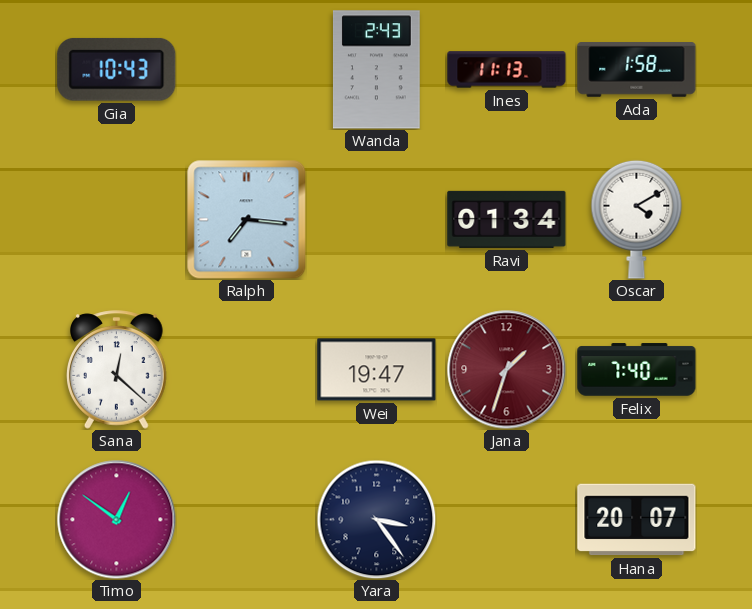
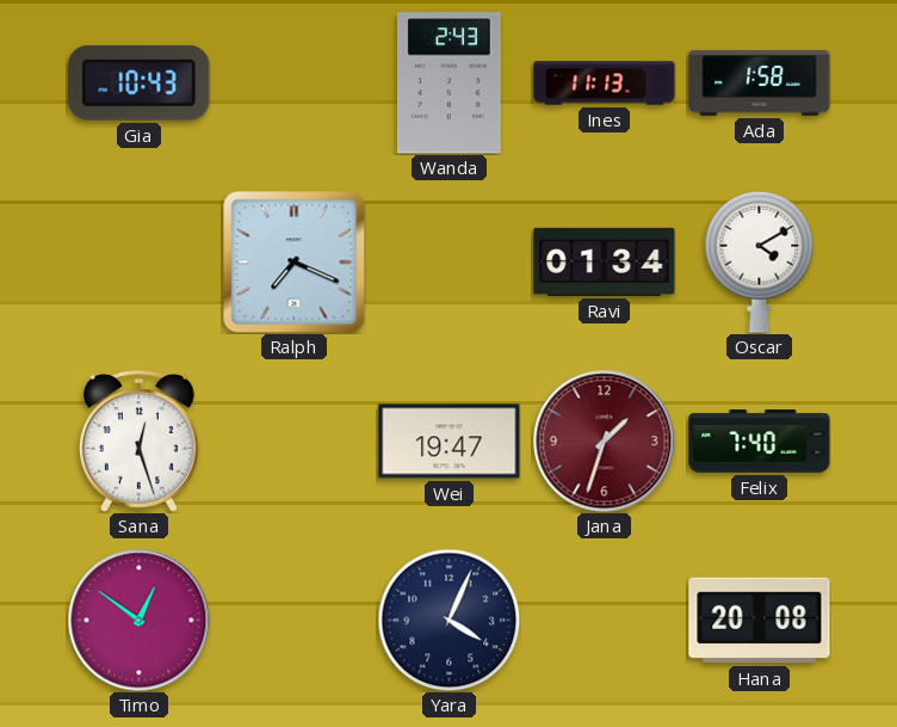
Ralph: 7:16 -> 7:19
Sana: 12:22 -> 12:27
Yara: 3:24 -> 4:04
Hana: 20:07 -> 20:08
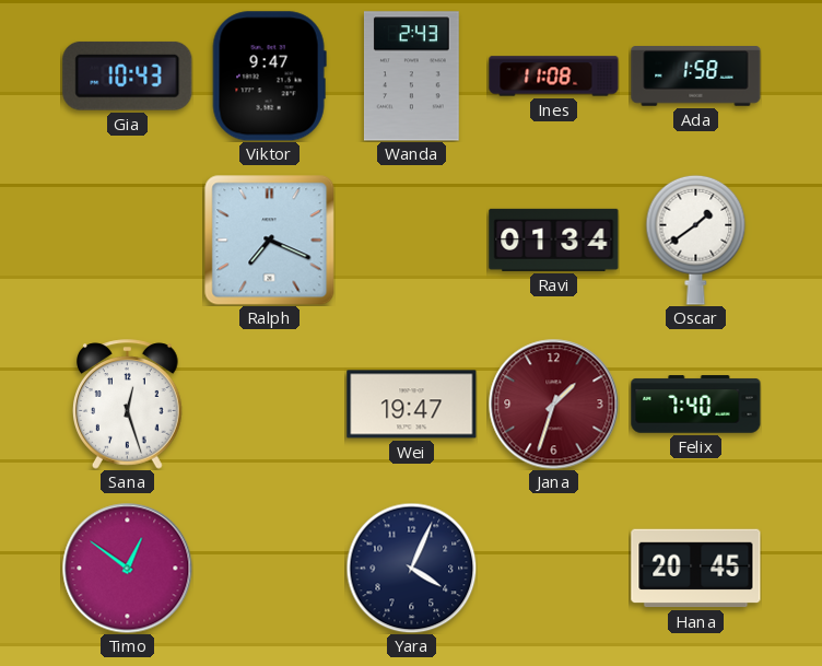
Viktor: none -> 9:47
Ines: 11:13 -> 11:08
Oscar: 4:10 -> 1:39
Hana: 20:08 -> 20:45
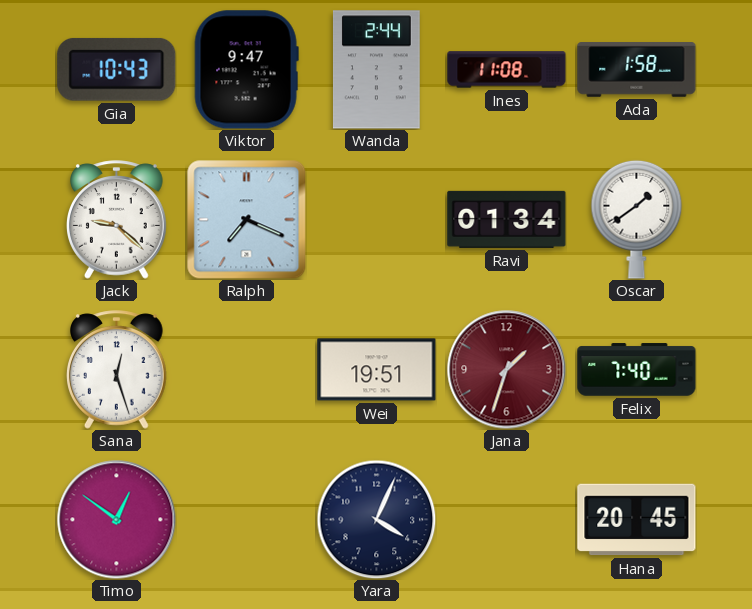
Wanda: 2:43 -> 2:44
Jack: none -> 9:22
Wei: 19:47 -> 19:51
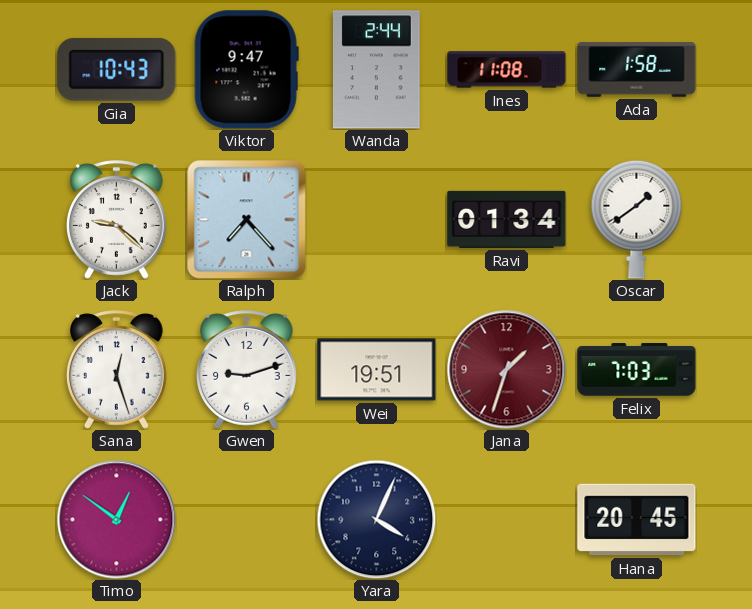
Ralph: 7:19 -> 7:23
Gwen: none -> 9:12
Felix: 7:40 -> 7:03
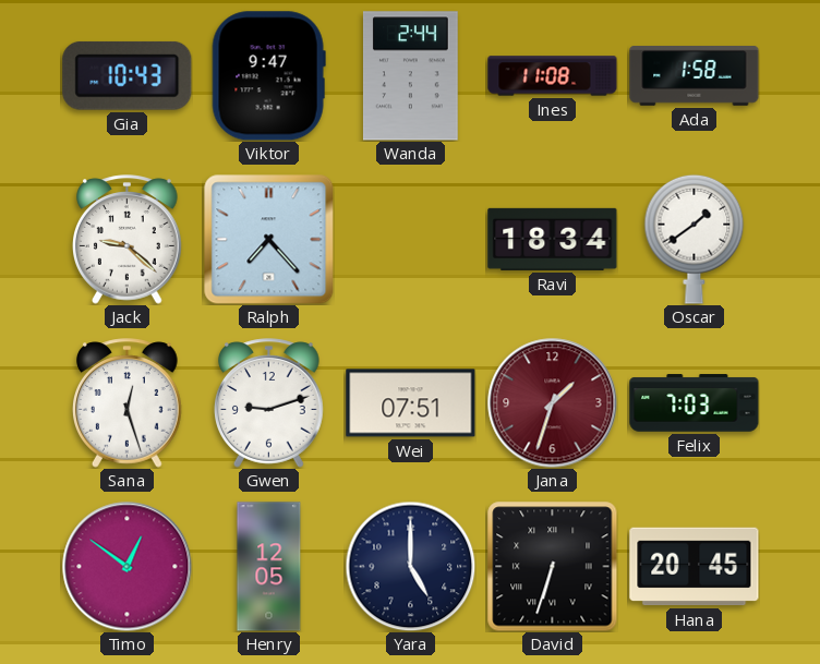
Ravi: 01:34 -> 18:34
Wei: 19:51 -> 07:51
Henry: none -> 12:05
Yara: 4:04 -> 5:00
David: none -> 6:33
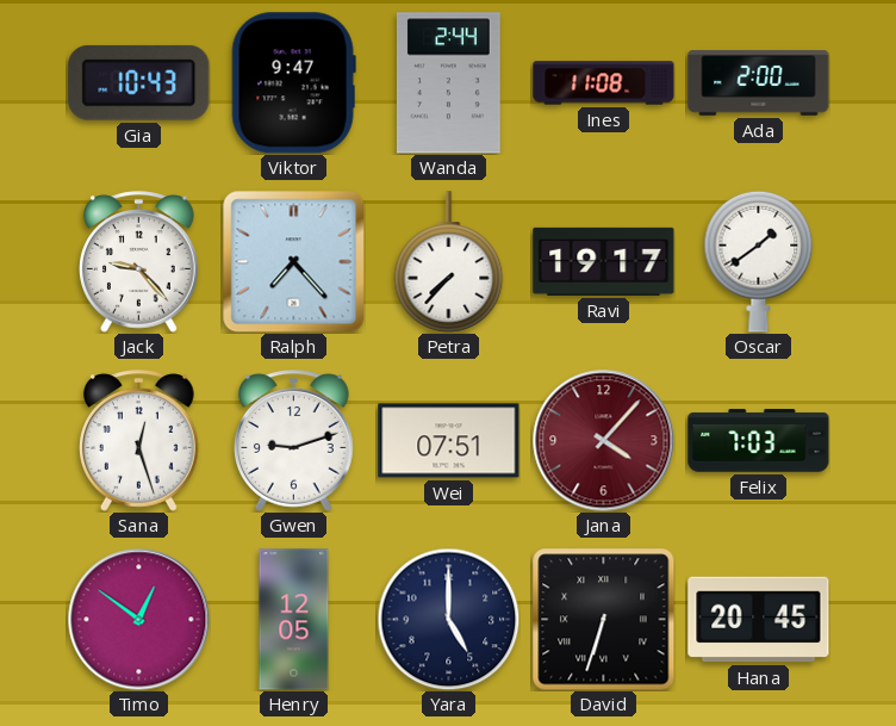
Ada: 1:58 -> 2:00
Jack: 9:22 -> 9:23
Petra: none -> 7:37
Ravi: 18:34 -> 19:17
Jana: 1:33 -> 4:07
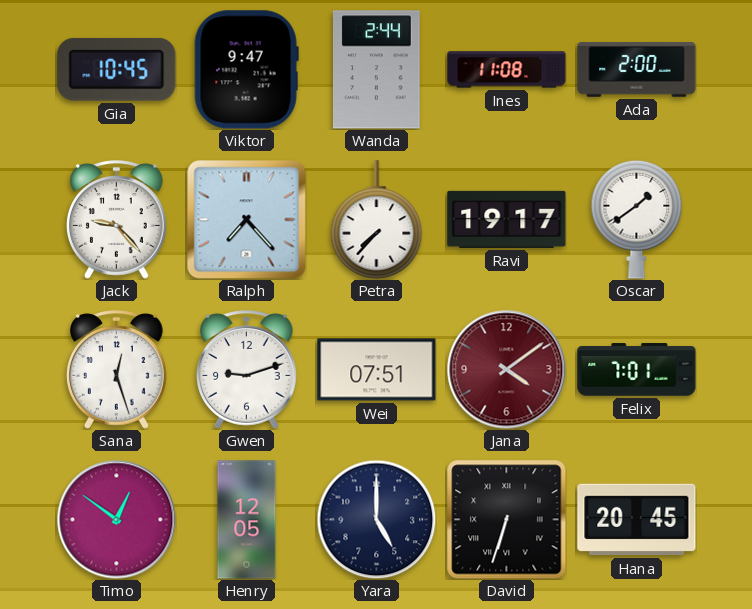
Gia: 10:43 -> 10:45
Jana: 4:07 -> 4:09
Felix: 7:03 -> 7:01
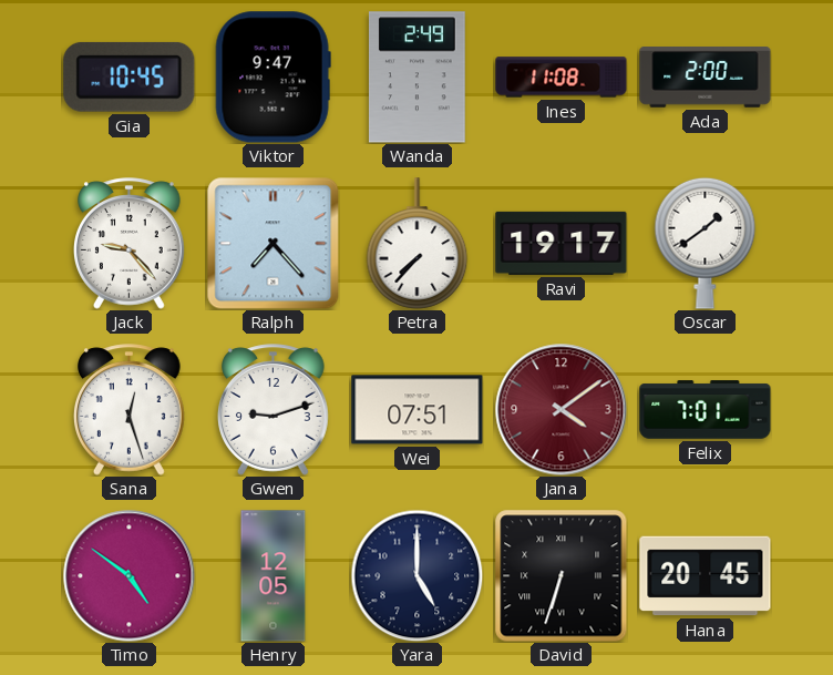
Wanda: 2:44 -> 2:49
Timo: 12:51 -> 4:51
